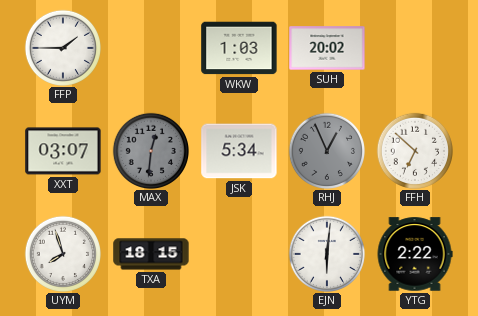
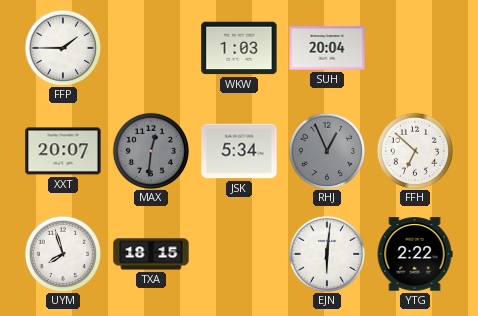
SUH: 20:02 -> 20:04
XXT: 03:07 -> 20:07
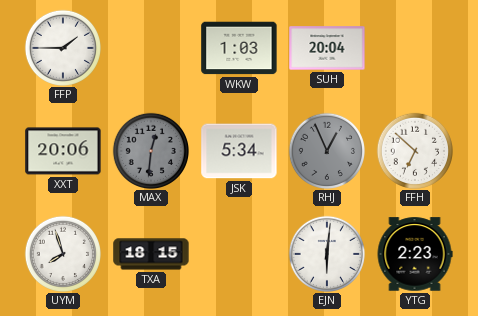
XXT: 20:07 -> 20:06
YTG: 2:22 -> 2:23
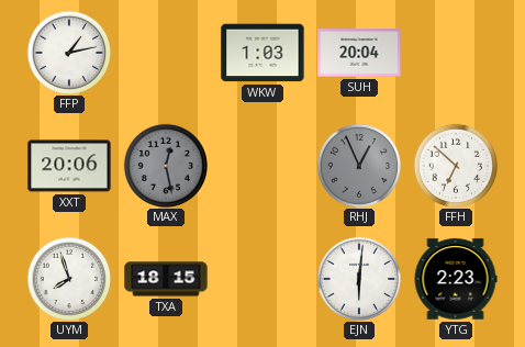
FFP: 1:45 -> 1:13
MAX: 12:31 -> 12:28
JSK: 5:34 -> none
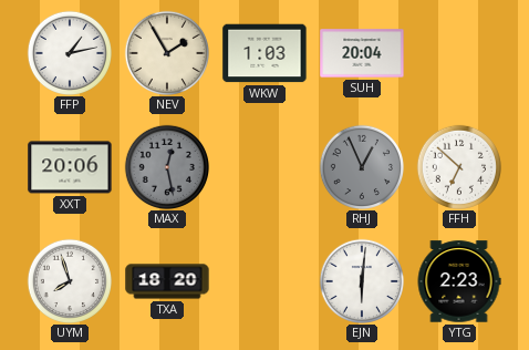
NEV: none -> 1:55
TXA: 18:15 -> 18:20
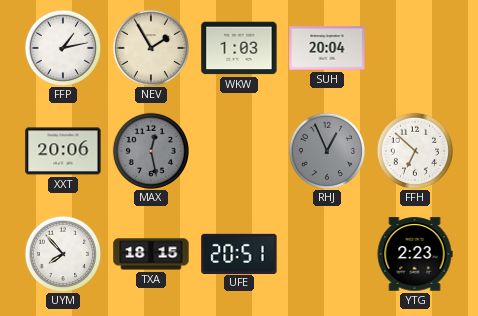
UYM: 7:57 -> 7:53
TXA: 18:20 -> 18:15
UFE: none -> 20:51
EJN: 6:01 -> none
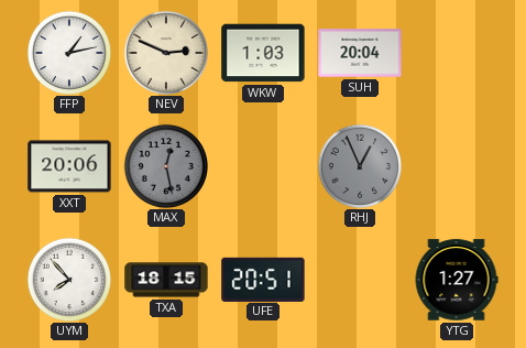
NEV: 1:55 -> 2:49
FFH: 6:52 -> none
YTG: 2:23 -> 1:27
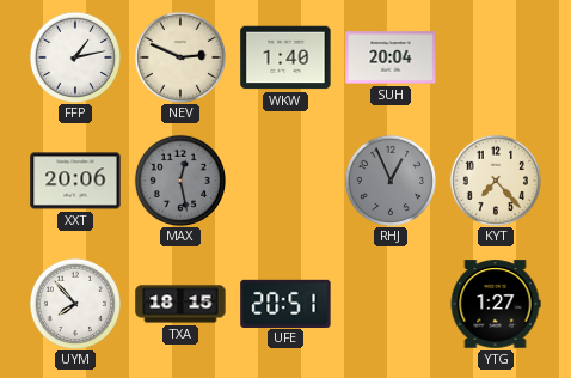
WKW: 1:03 -> 1:40
KYT: none -> 7:23
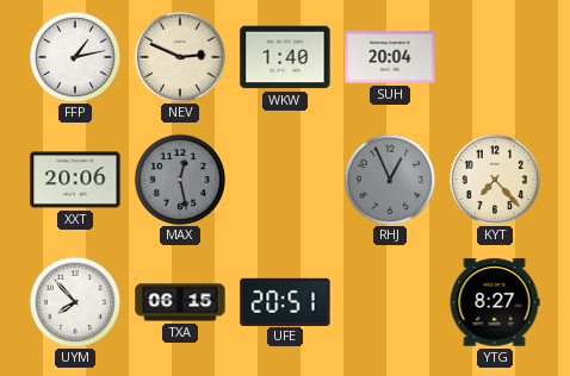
TXA: 18:15 -> 06:15
YTG: 1:27 -> 8:27
